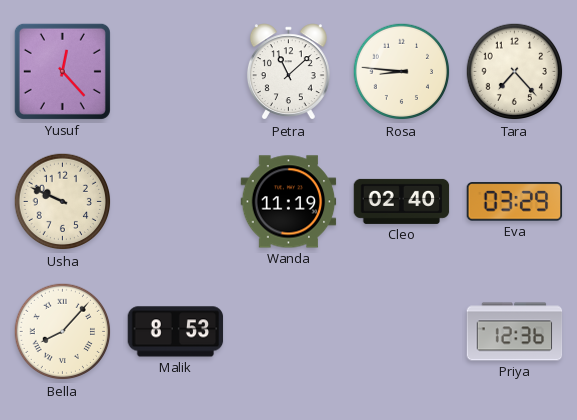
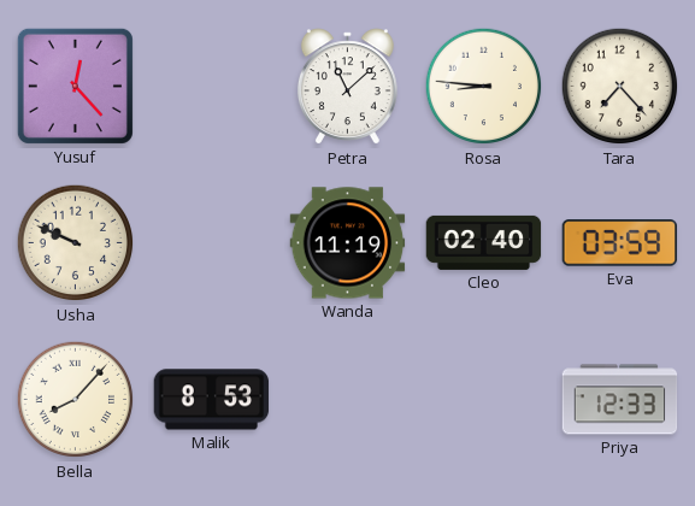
Eva: 03:29 -> 03:59
Priya: 12:36 -> 12:33
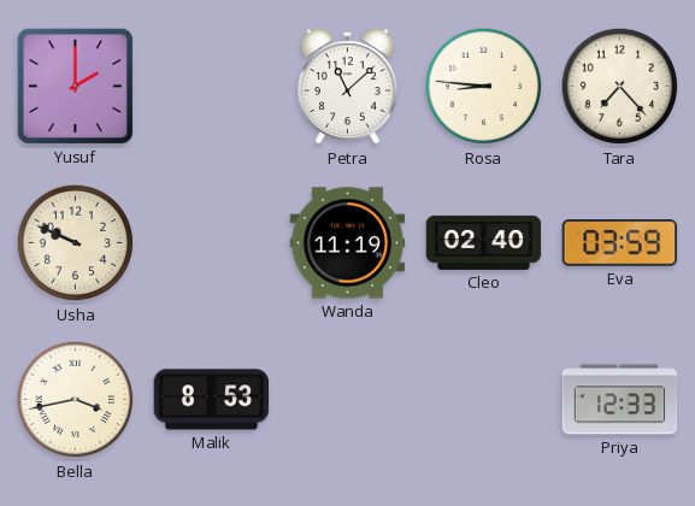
Yusuf: 12:23 -> 2:00
Bella: 8:07 -> 3:43
